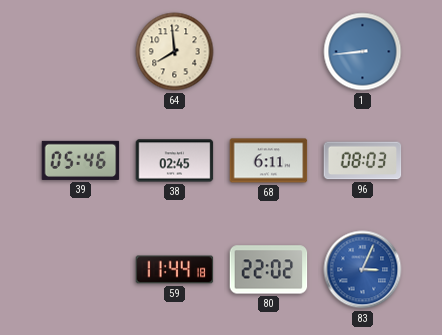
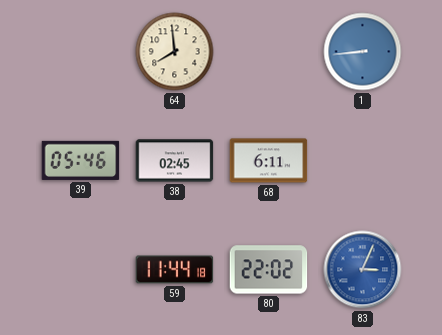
96: 08:03 -> none
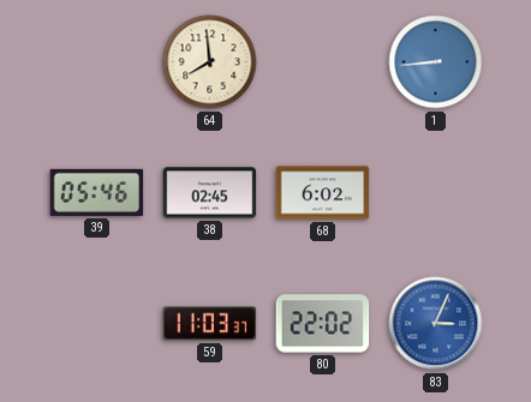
68: 6:11 -> 6:02
59: 11:44 -> 11:03
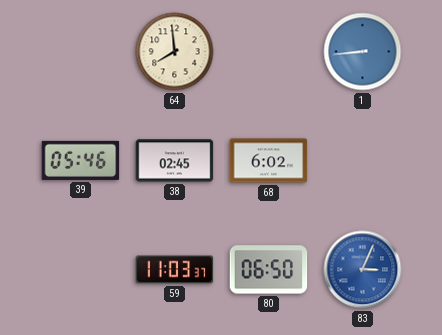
80: 22:02 -> 06:50
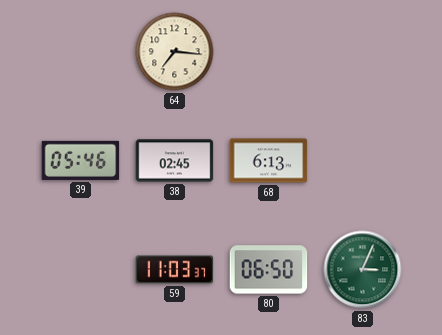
64: 7:59 -> 7:16
1: 8:44 -> none
68: 6:02 -> 6:13
83 dial: blue -> green
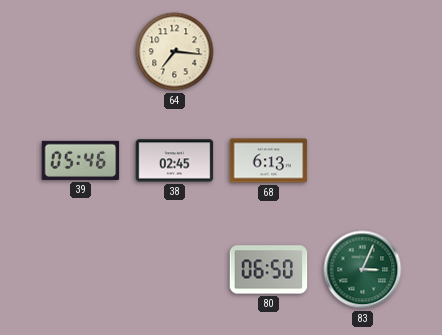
59: 11:03 -> none
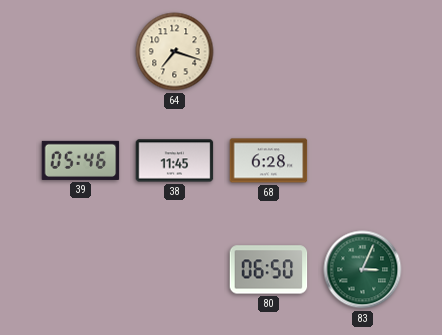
64: 7:16 -> 7:18
38: 02:45 -> 11:45
68: 6:13 -> 6:28
